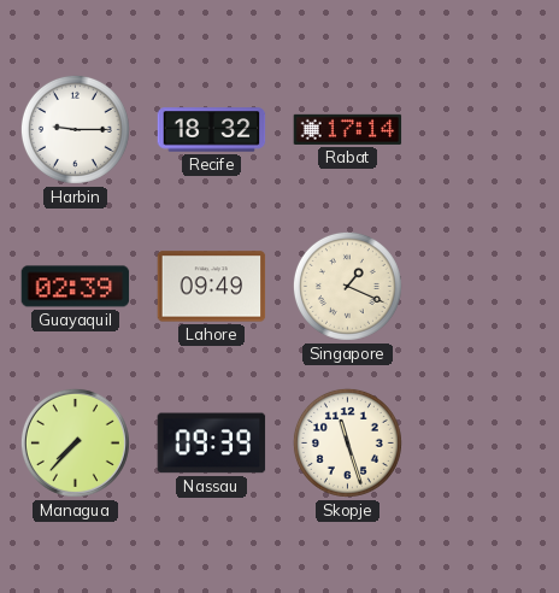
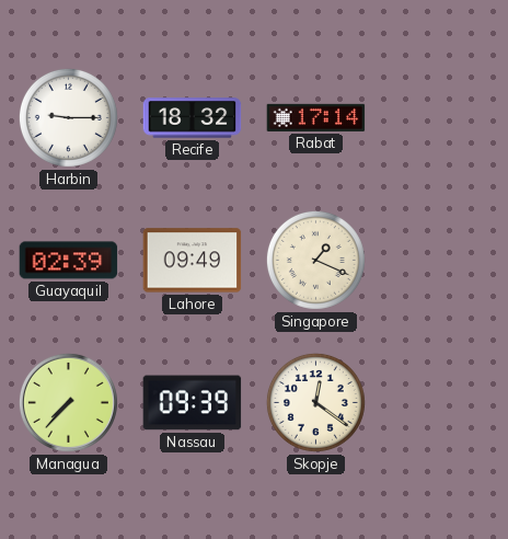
Skopje: 11:27 -> 12:21
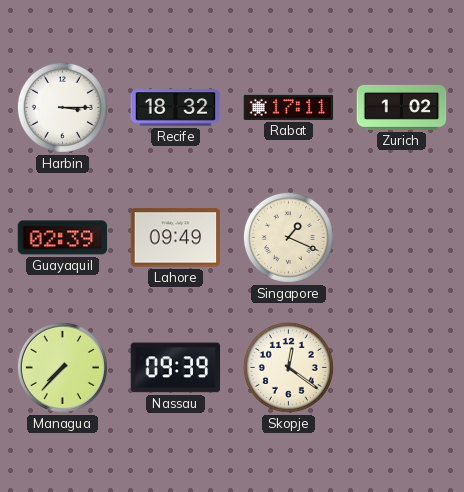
Harbin: 9:15 -> 3:15
Rabat: 17:14 -> 17:11
Zurich: none -> 1:02
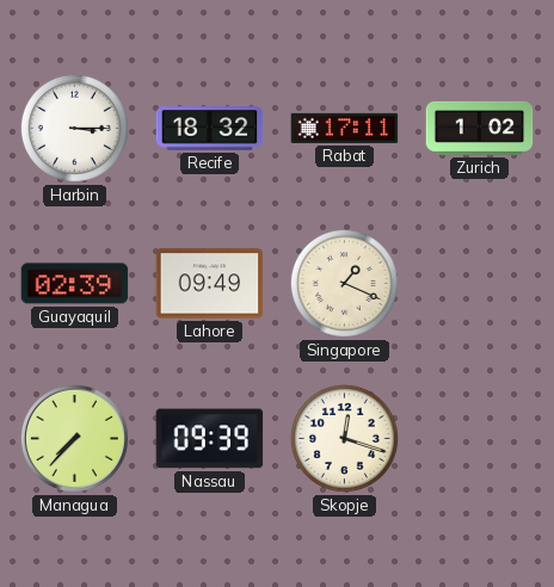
Skopje: 12:21 -> 12:18
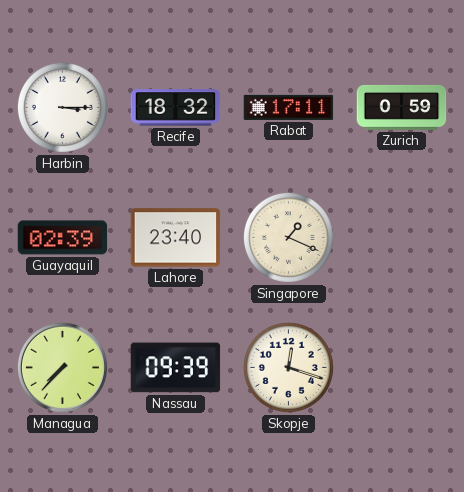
Zurich: 1:02 -> 0:59
Lahore: 09:49 -> 23:40
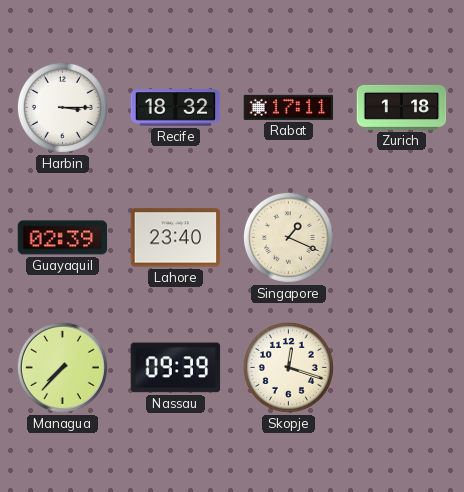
Zurich: 0:59 -> 1:18
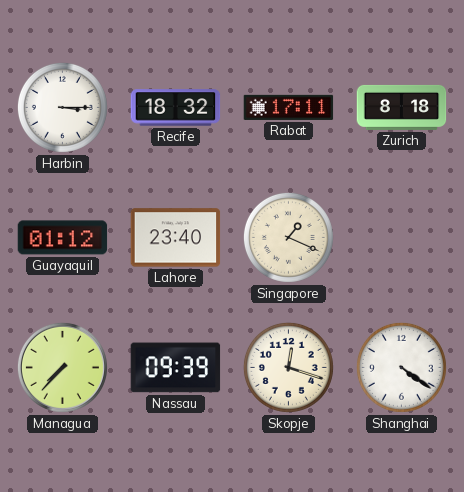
Zurich: 1:18 -> 8:18
Guayaquil: 02:39 -> 01:12
Shanghai: none -> 4:21
